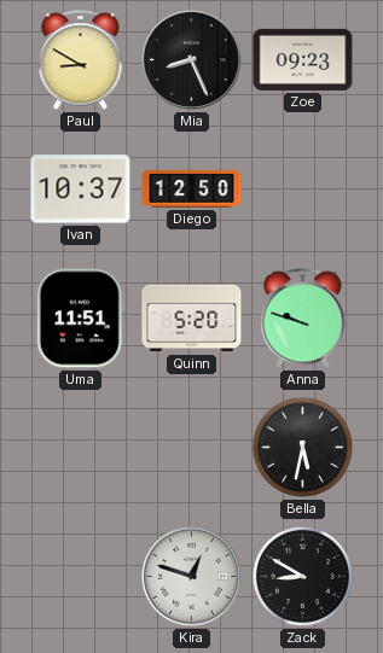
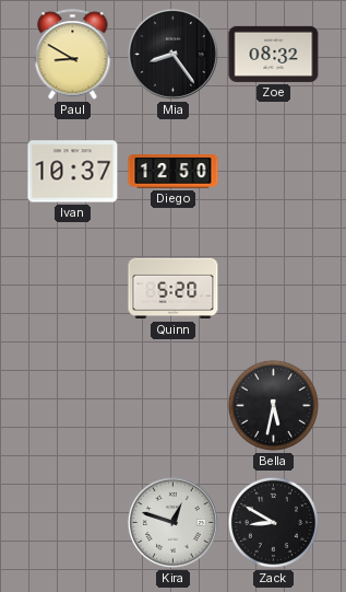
Mia: 8:26 -> 8:24
Zoe: 09:23 -> 08:32
Uma: 11:51 -> none
Anna: 9:48 -> none
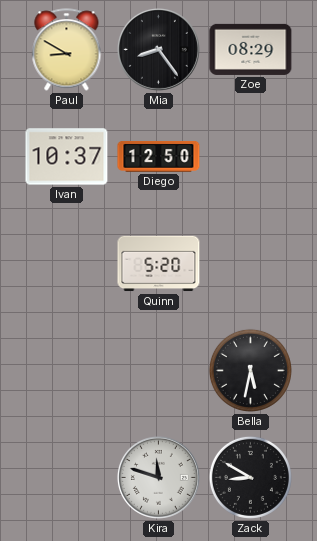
Zoe: 08:32 -> 08:29
Kira: 12:48 -> 11:48
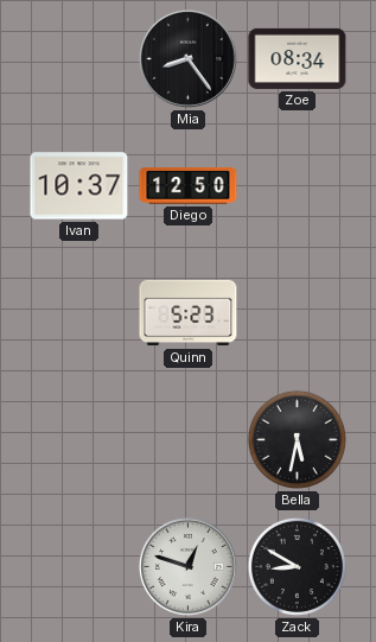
Paul: 8:50 -> none
Zoe: 08:29 -> 08:34
Quinn: 5:20 -> 5:23
Kira: 11:48 -> 12:48
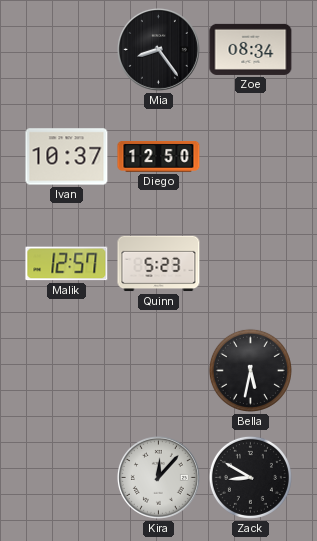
Malik: none -> 12:57
Kira: 12:48 -> 12:07
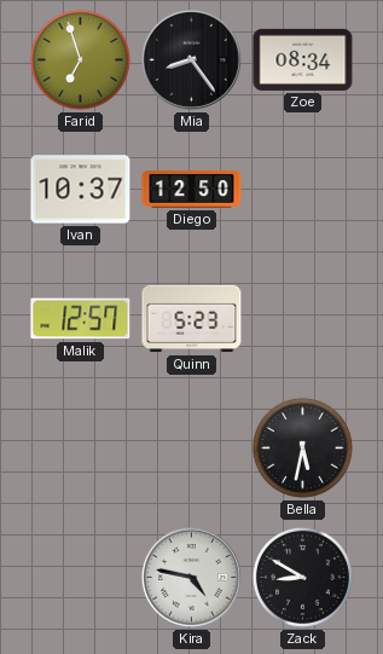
Farid: none -> 6:57
Kira: 12:07 -> 4:47
